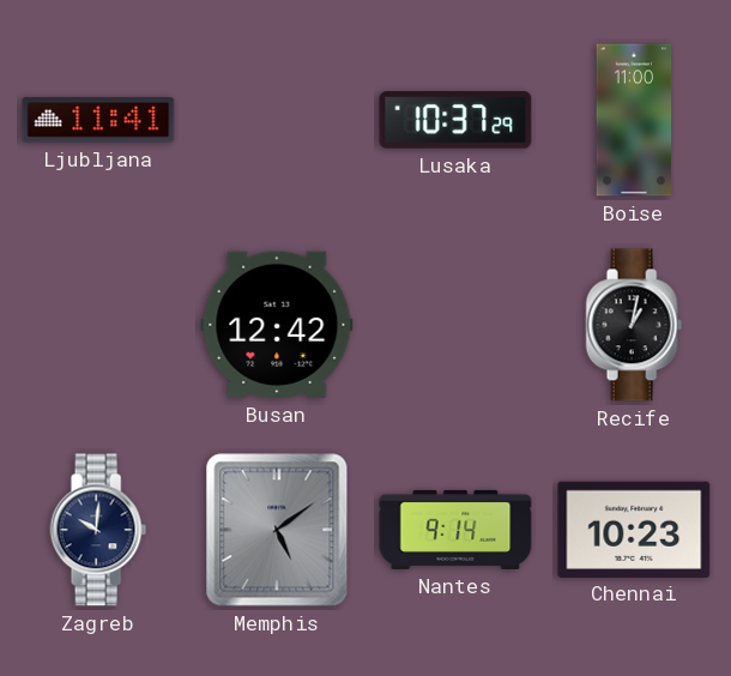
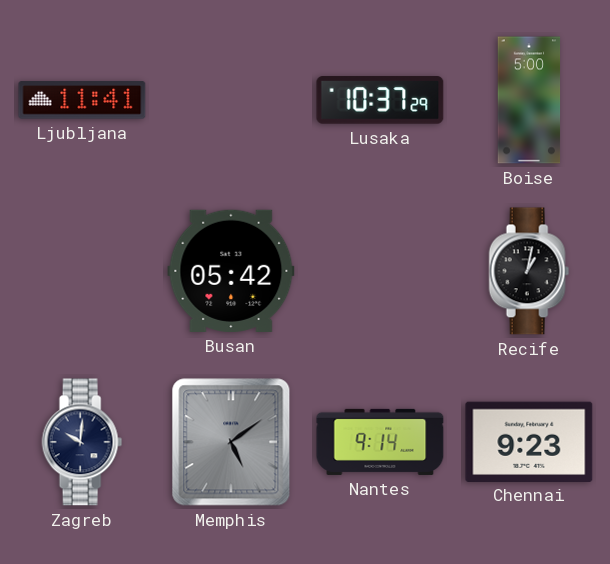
Boise: 11:00 -> 5:00
Busan: 12:42 -> 05:42
Chennai: 10:23 -> 9:23
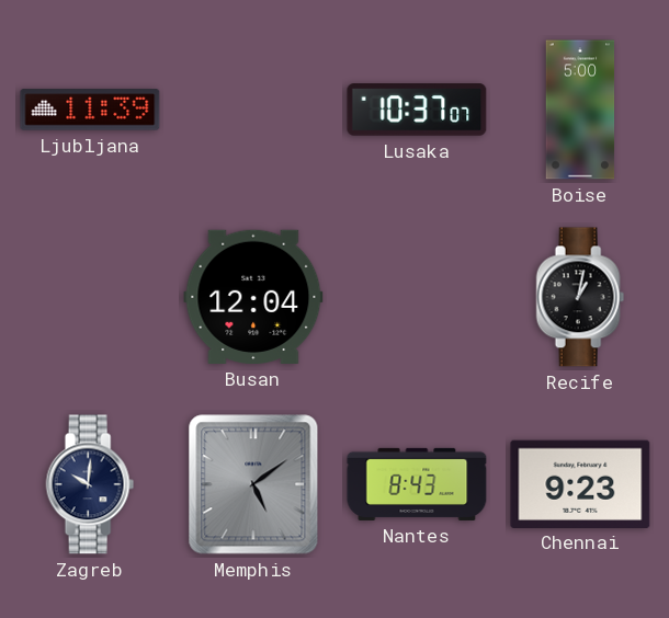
Ljubljana: 11:41 -> 11:39
Lusaka: 10:37:29 -> 10:37:07
Busan: 05:42 -> 12:04
Nantes: 9:14 -> 8:43
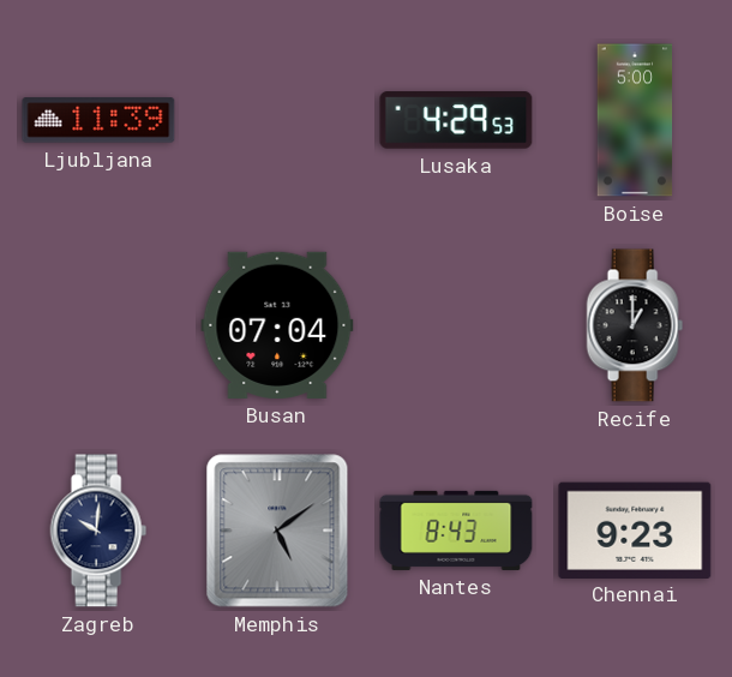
Lusaka: 10:37 -> 4:29
Busan: 12:04 -> 07:04
Recife: 1:02 -> 1:00
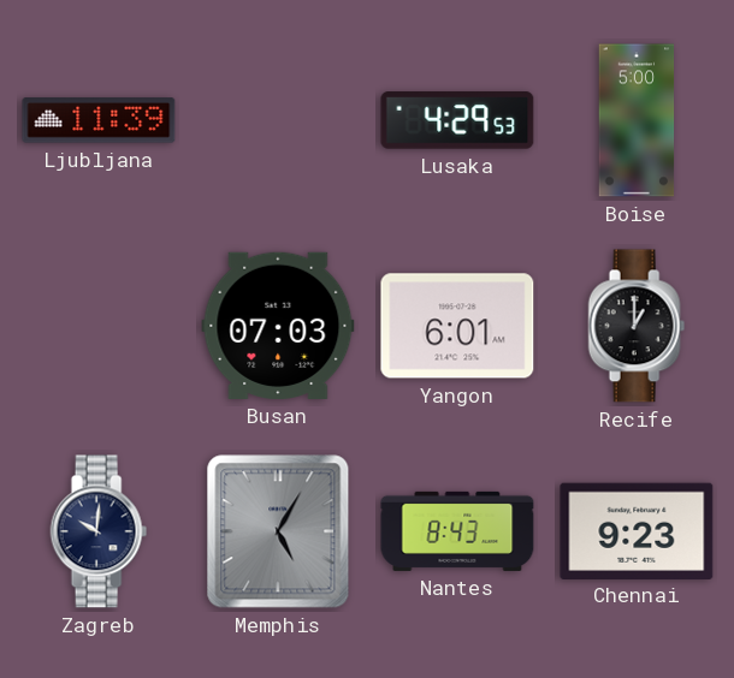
Busan: 07:04 -> 07:03
Yangon: none -> 6:01
Memphis: 5:09 -> 5:05
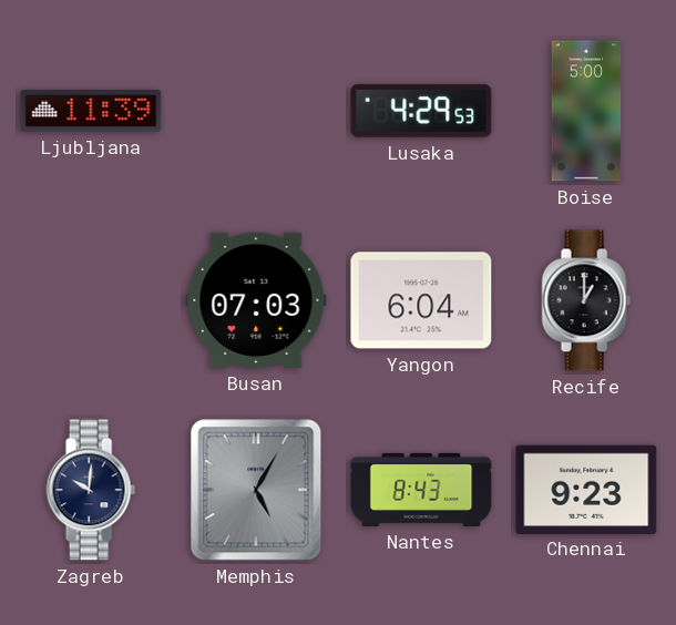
Yangon: 6:01 -> 6:04
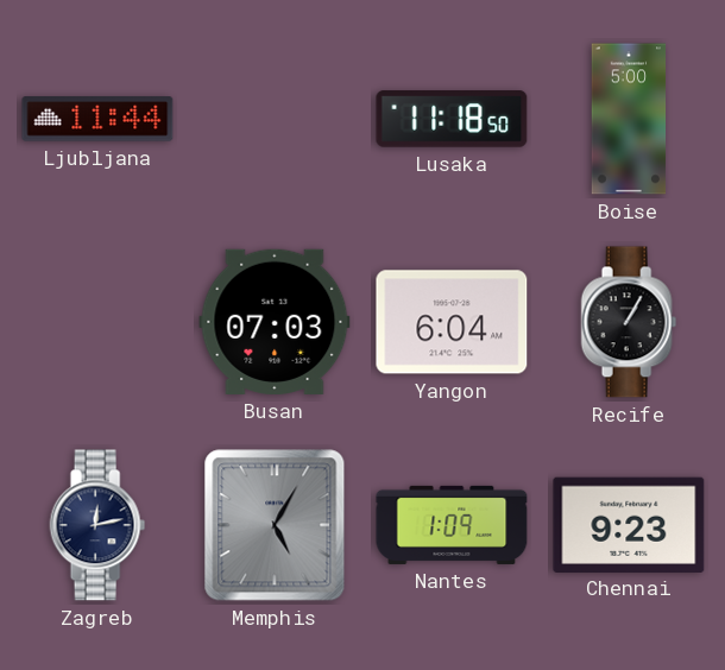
Ljubljana: 11:39 -> 11:44
Lusaka: 4:29 -> 11:18
Recife: 1:00 -> 1:05
Zagreb: 10:01 -> 12:13
Nantes: 8:43 -> 1:09
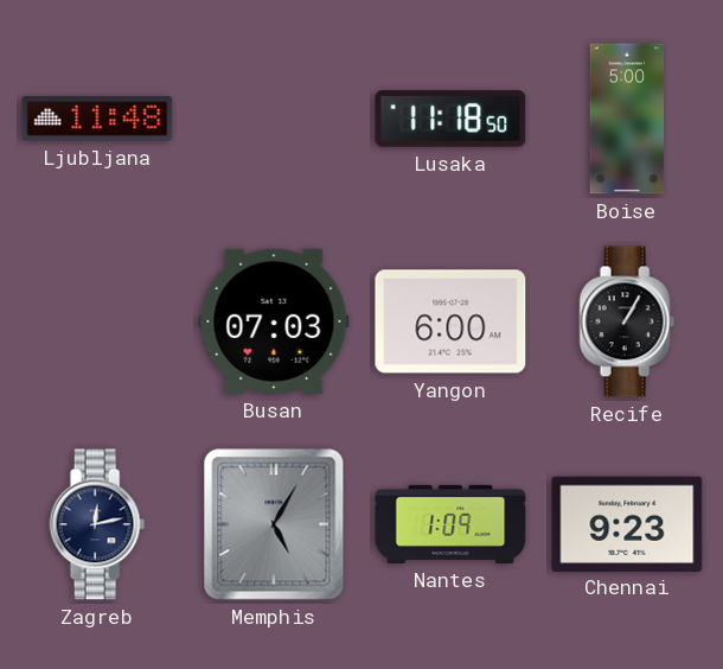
Ljubljana: 11:44 -> 11:48
Yangon: 6:04 -> 6:00
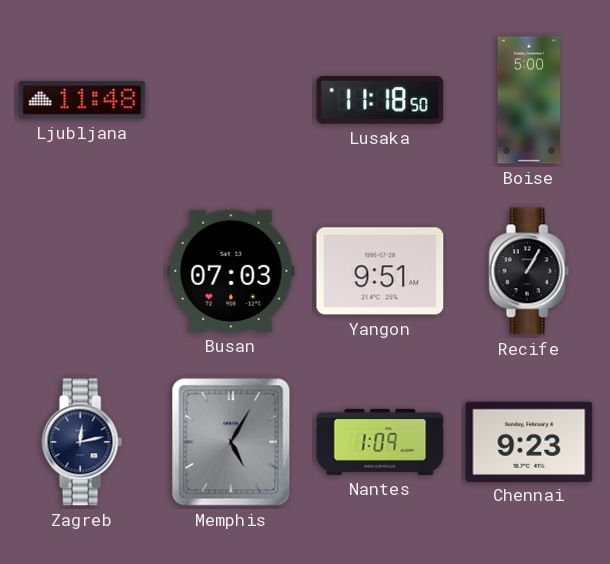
Yangon: 6:00 -> 9:51
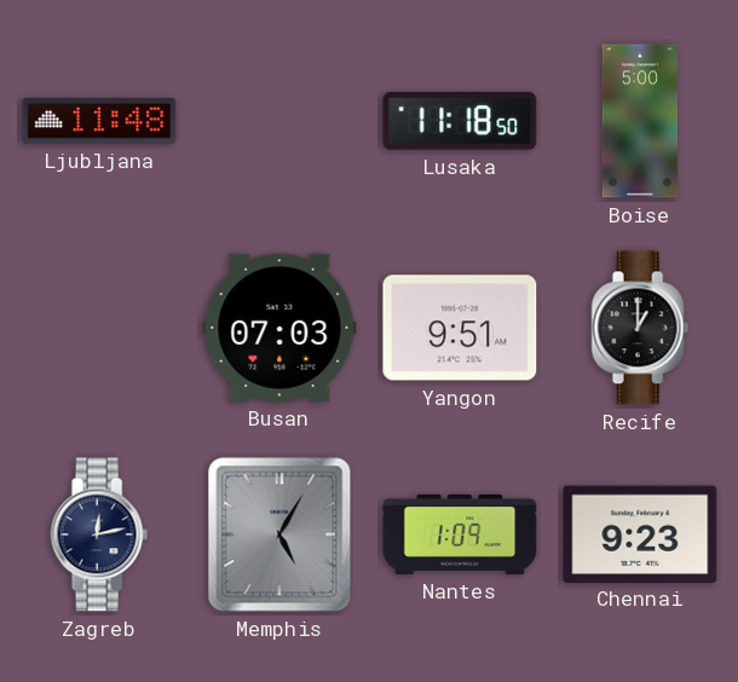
Recife: 1:05 -> 1:00
